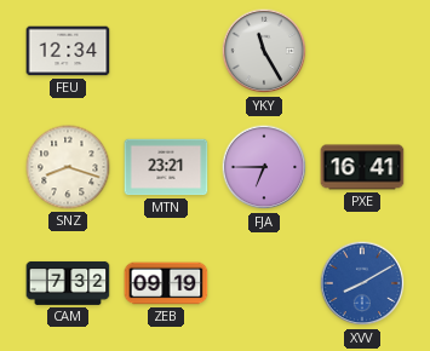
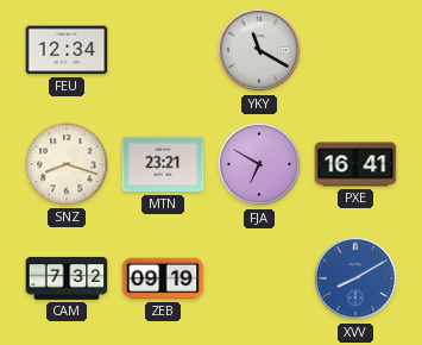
YKY: 11:25 -> 11:20
FJA: 6:45 -> 6:50
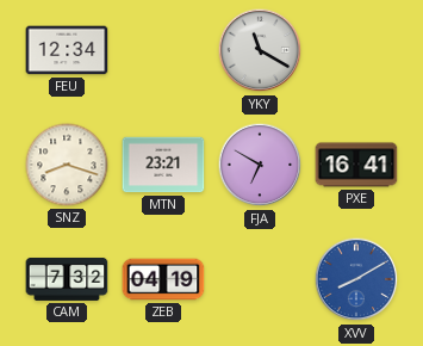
ZEB: 09:19 -> 04:19
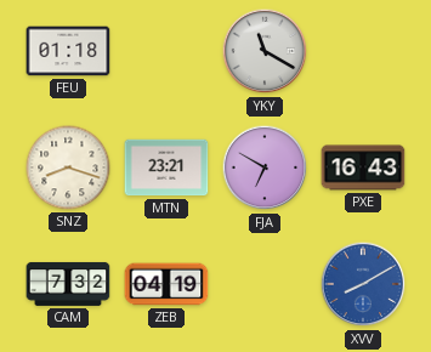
FEU: 12:34 -> 01:18
PXE: 16:41 -> 16:43
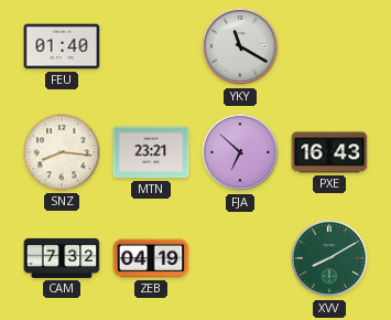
FEU: 01:18 -> 01:40
SNZ: 8:18 -> 8:16
FJA: 6:50 -> 6:52
XVV dial: blue -> green
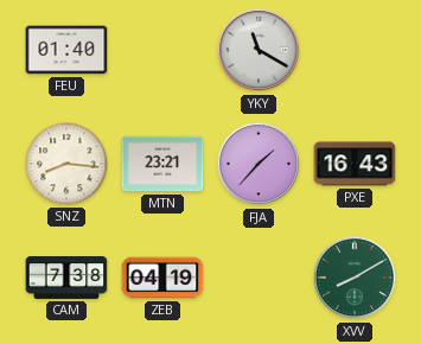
FJA: 6:52 -> 1:37
CAM: 7:32 -> 7:38
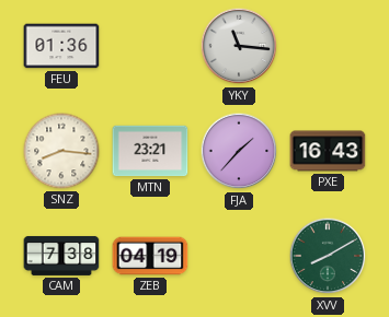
FEU: 01:40 -> 01:36
YKY: 11:20 -> 11:16
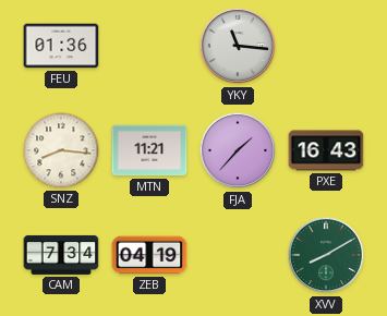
MTN: 23:21 -> 11:21
CAM: 7:38 -> 7:34
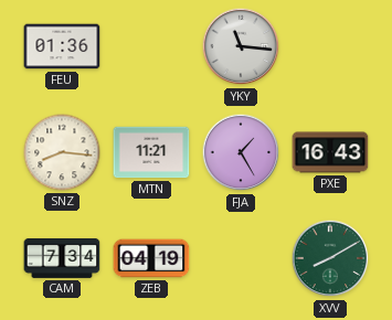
FJA: 1:37 -> 1:25
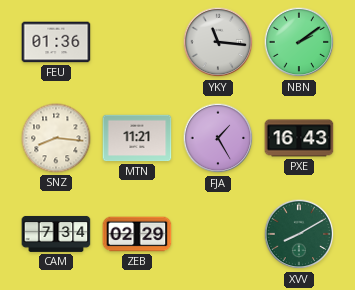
NBN: none -> 2:09
ZEB: 04:19 -> 02:29
